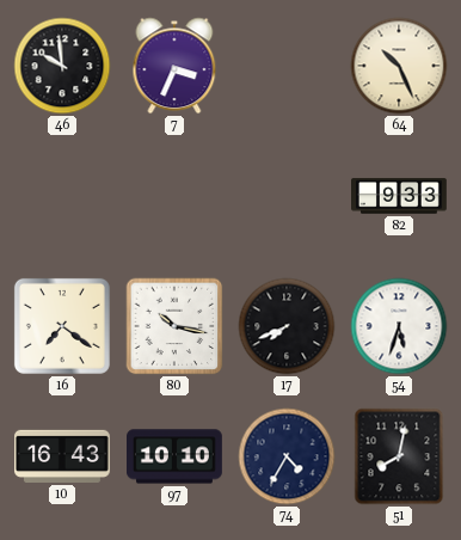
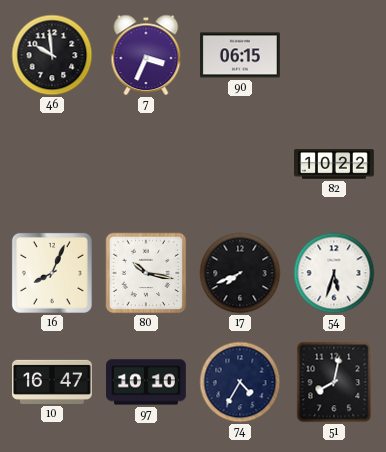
90: none -> 06:15
64: 10:26 -> none
82: 9:33 -> 10:22
16: 7:21 -> 8:04
10: 16:43 -> 16:47
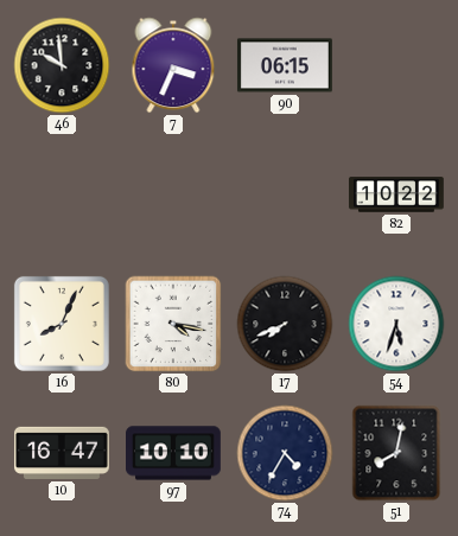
80: 10:17 -> 4:17
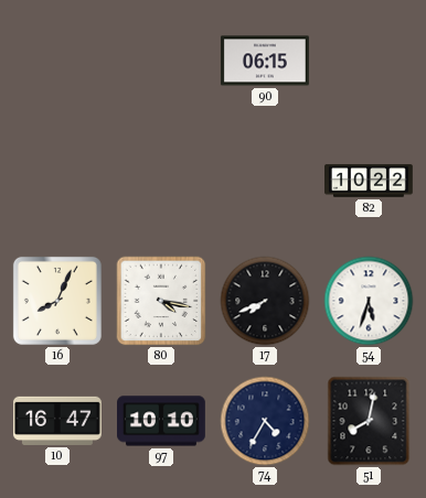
46: 9:59 -> none
7: 3:34 -> none
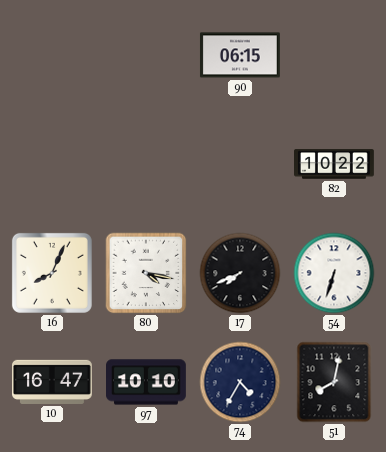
54: 5:33 -> 6:33
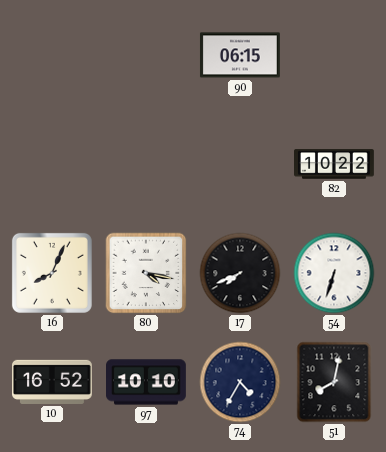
10: 16:47 -> 16:52
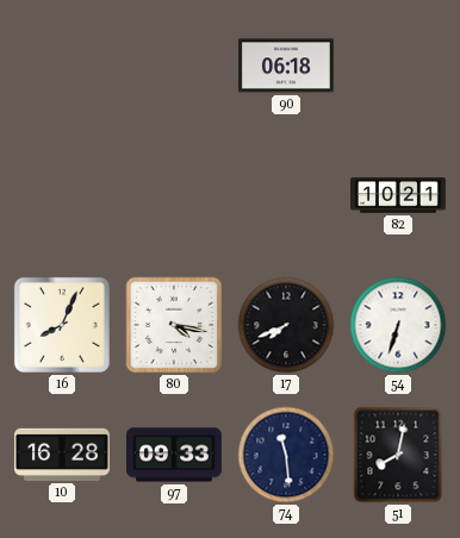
90: 06:15 -> 06:18
82: 10:22 -> 10:21
10: 16:52 -> 16:28
97: 10:10 -> 09:33
74: 4:35 -> 11:29
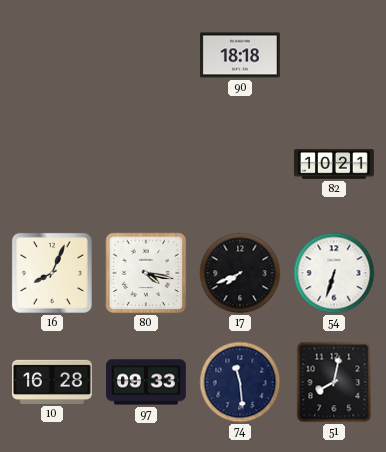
90: 06:18 -> 18:18
